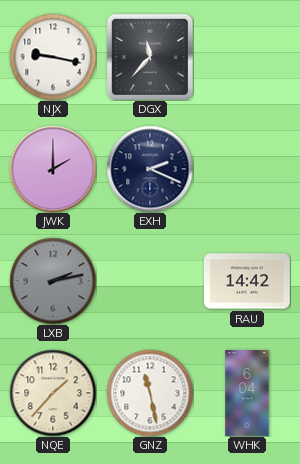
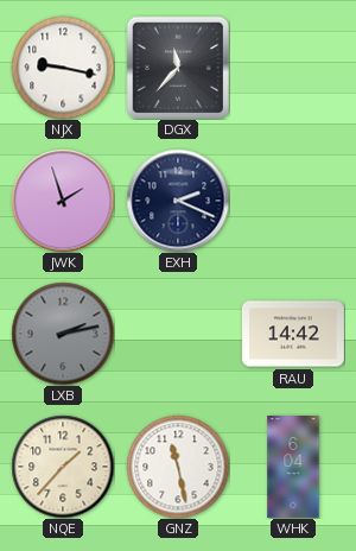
JWK: 2:00 -> 1:57
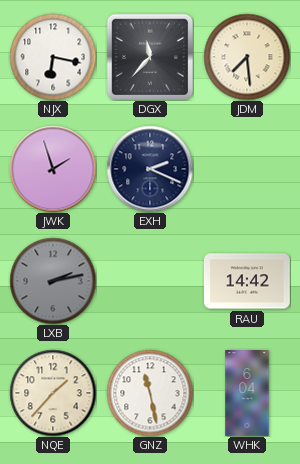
NJX: 9:17 -> 6:17
JDM: none -> 7:29
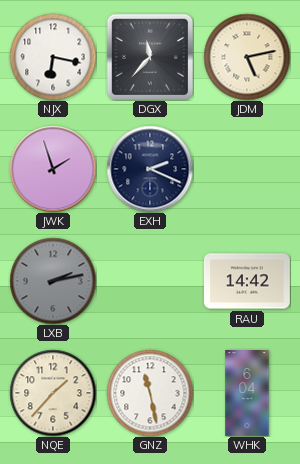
JDM: 7:29 -> 5:13
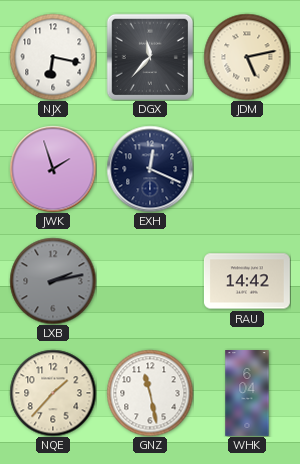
EXH: 2:19 -> 12:19
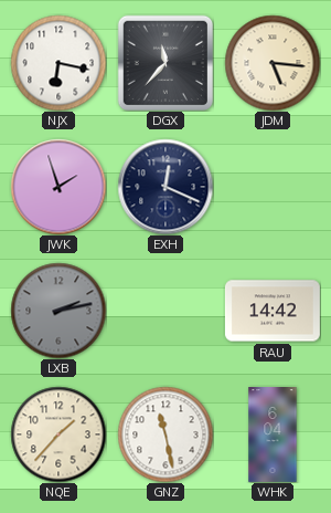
JDM: 5:13 -> 5:16
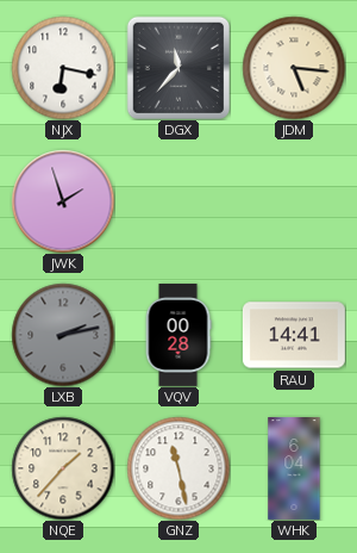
EXH: 12:19 -> none
VQV: none -> 00:28
RAU: 14:42 -> 14:41
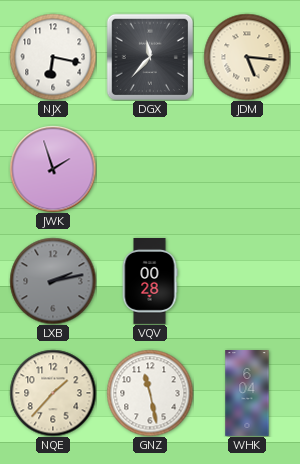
RAU: 14:41 -> none
